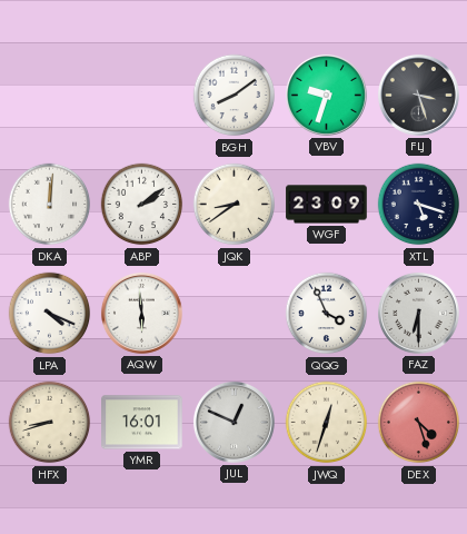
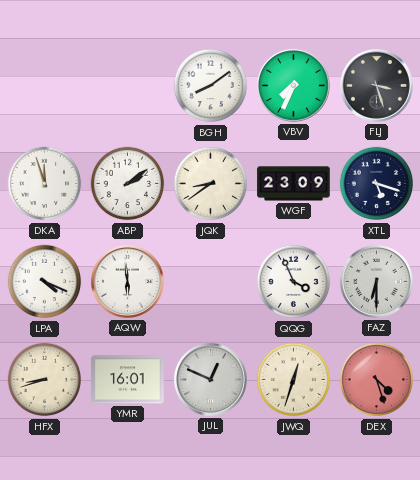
VBV: 9:33 -> 7:34
DKA: 12:01 -> 11:57
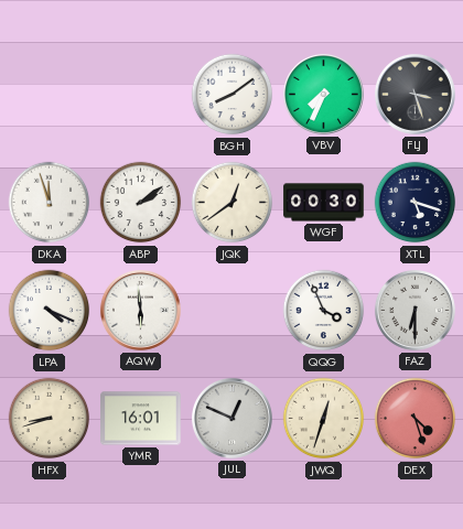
JQK: 8:39 -> 12:39
WGF: 23:09 -> 00:30
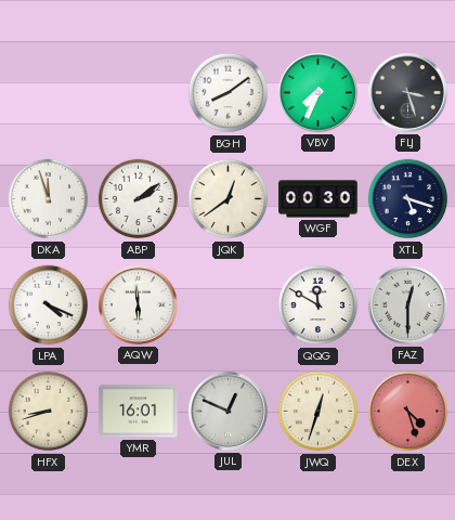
QQG: 3:56 -> 11:50
FAZ: 6:30 -> 12:30
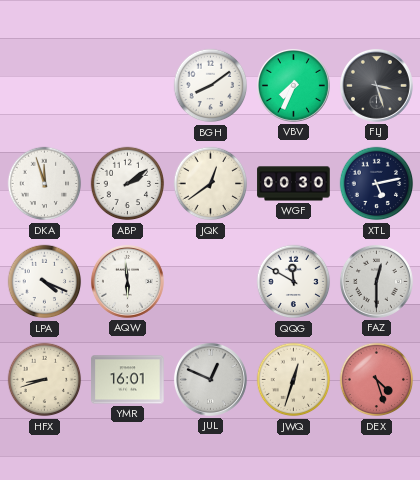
XTL: 5:18 -> 5:13
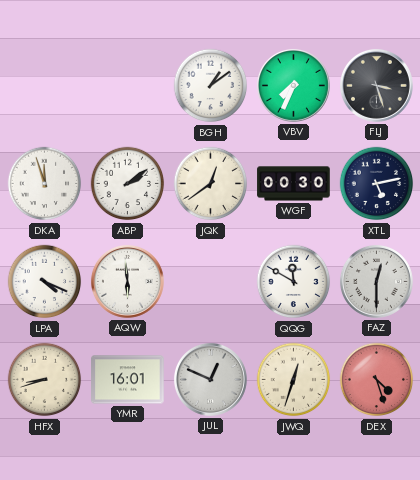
BGH: 8:09 -> 1:09
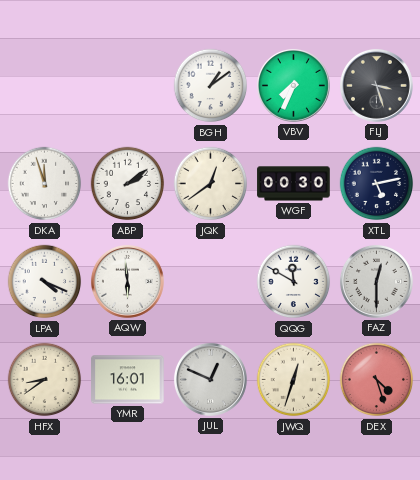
HFX: 8:42 -> 8:39
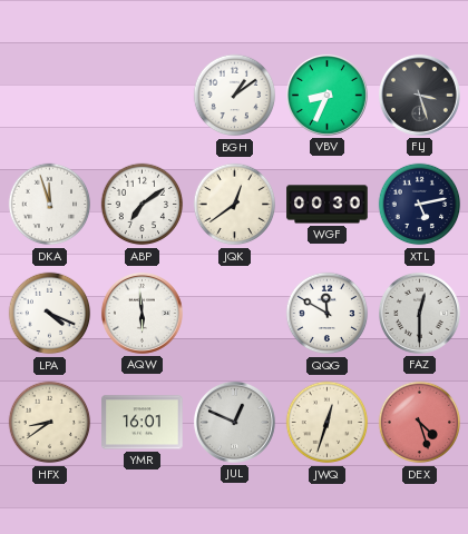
VBV: 7:34 -> 8:34
ABP: 2:09 -> 7:09
